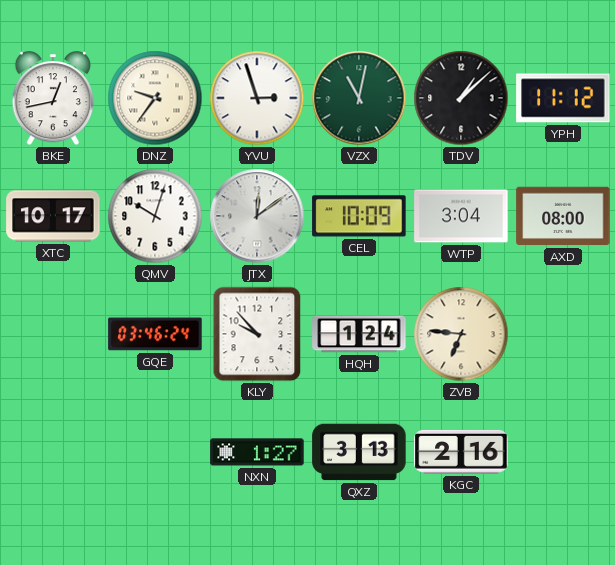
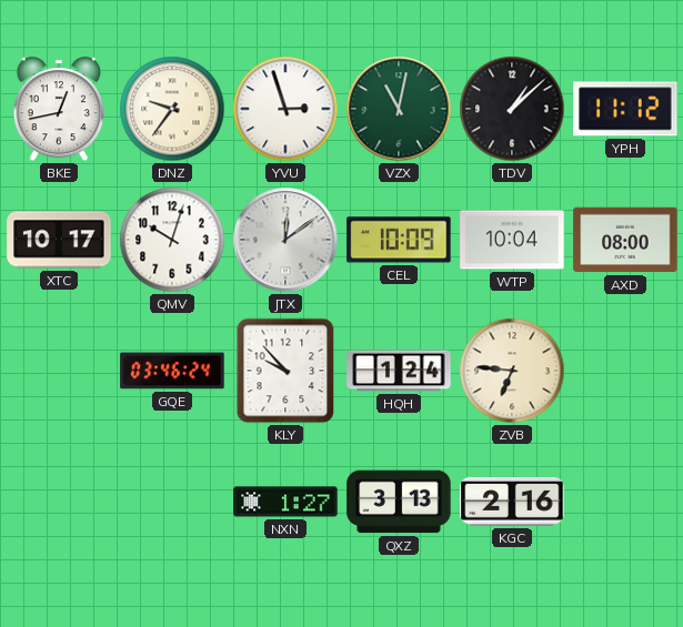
WTP: 3:04 -> 10:04
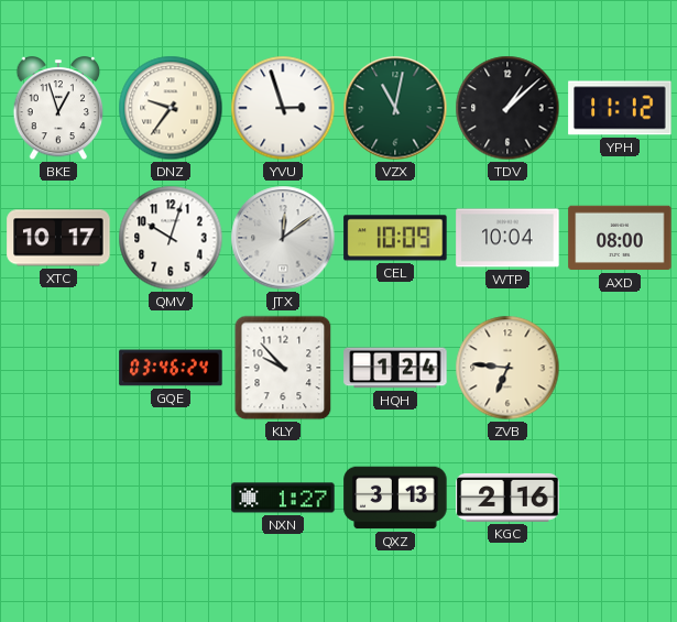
BKE: 12:43 -> 12:57
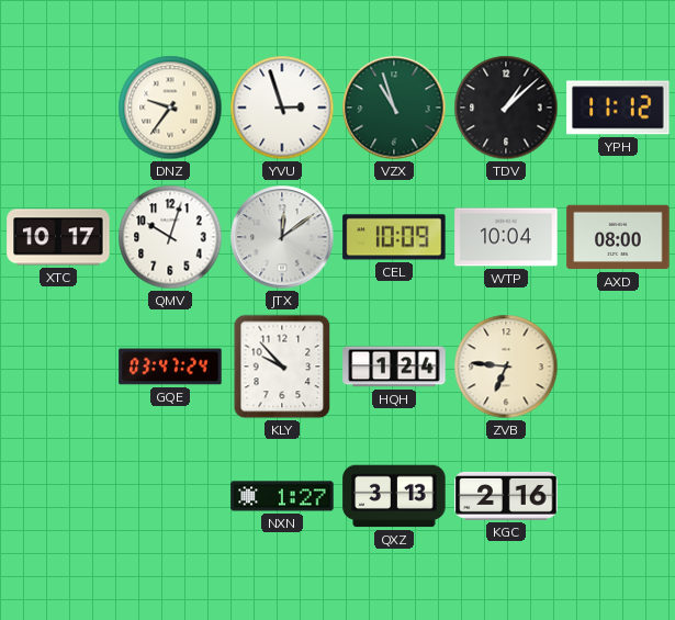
BKE: 12:57 -> none
VZX: 11:02 -> 10:57
GQE: 03:46 -> 03:47
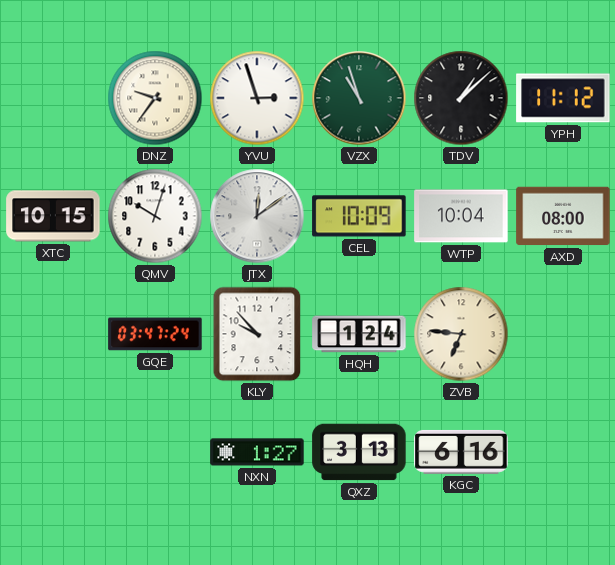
XTC: 10:17 -> 10:15
KGC: 2:16 -> 6:16
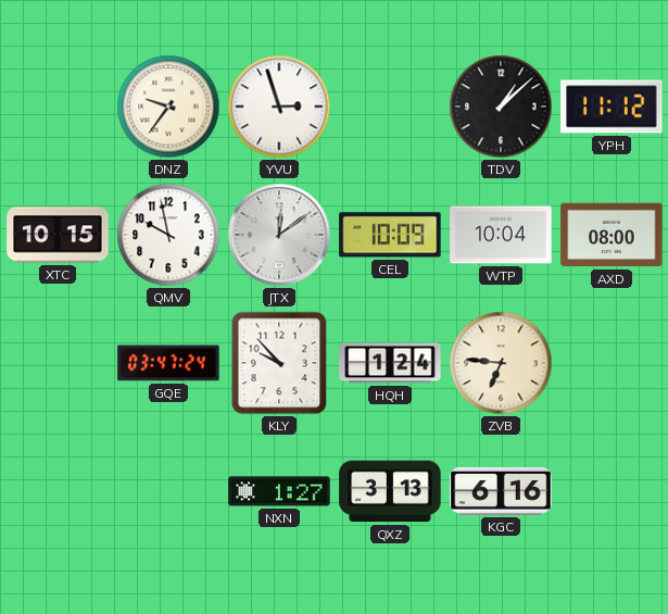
VZX: 10:57 -> none
QMV: 10:03 -> 9:58
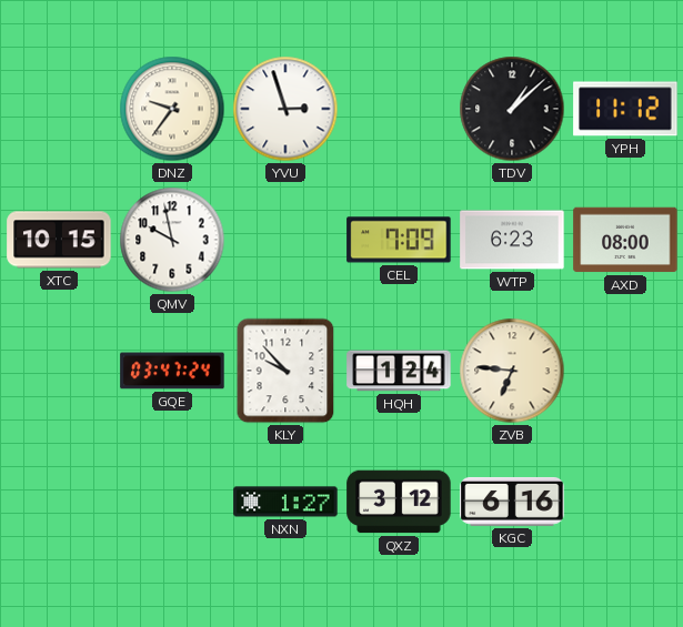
JTX: 12:09 -> none
CEL: 10:09 -> 7:09
WTP: 10:04 -> 6:23
QXZ: 3:13 -> 3:12
